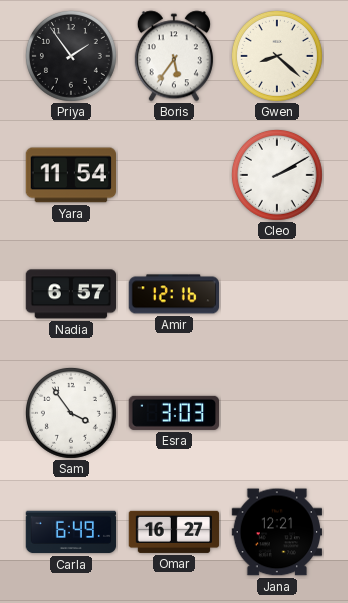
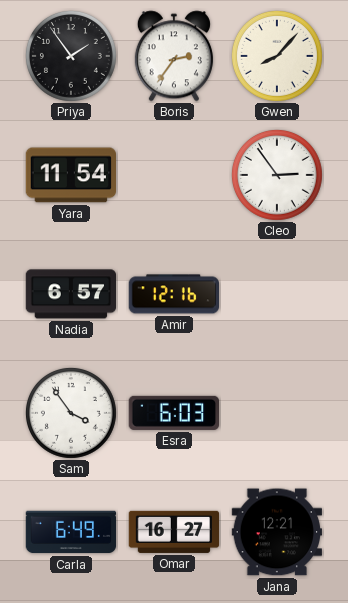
Boris: 5:36 -> 2:36
Gwen: 8:22 -> 8:07
Cleo: 2:10 -> 2:54
Esra: 3:03 -> 6:03
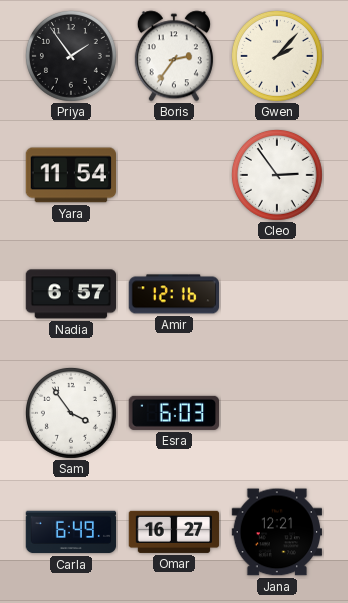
Gwen: 8:07 -> 2:07
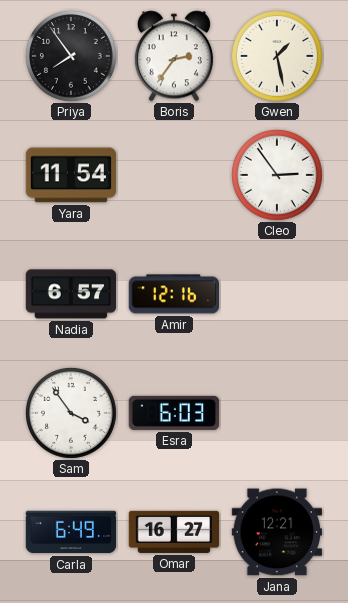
Priya: 1:54 -> 7:54
Gwen: 2:07 -> 1:28
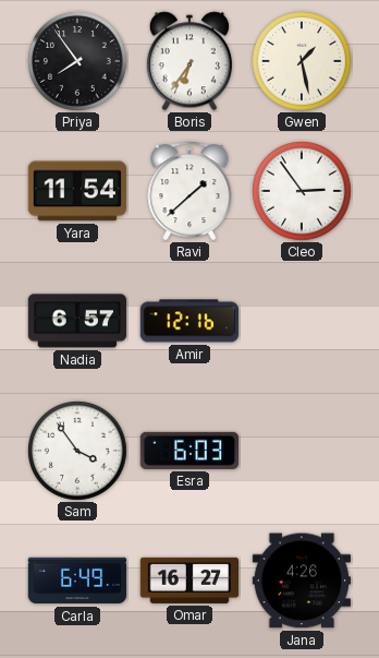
Boris: 2:36 -> 6:36
Ravi: none -> 1:38
Jana: 12:21 -> 4:26
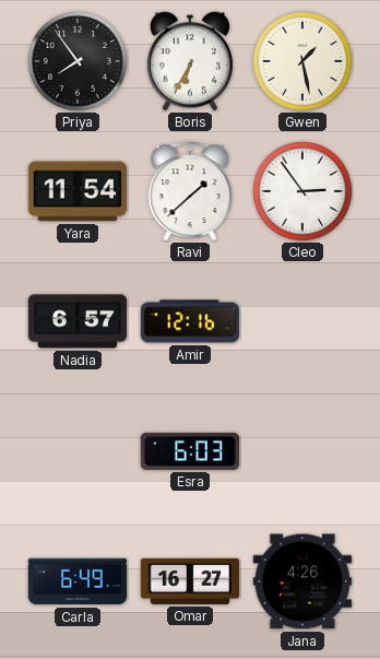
Boris: 6:36 -> 6:35
Sam: 3:54 -> none
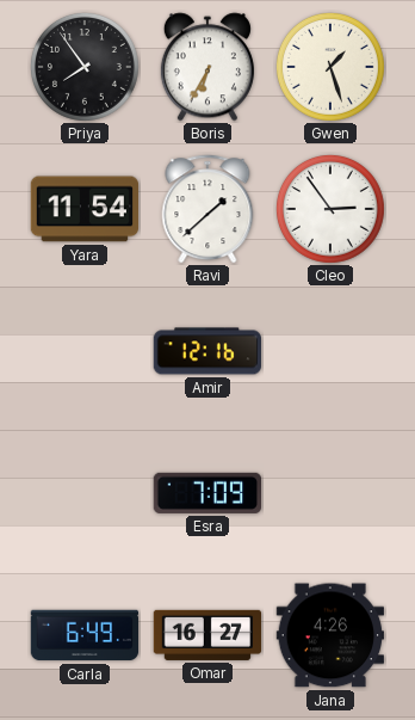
Gwen: 1:28 -> 1:27
Nadia: 6:57 -> none
Esra: 6:03 -> 7:09
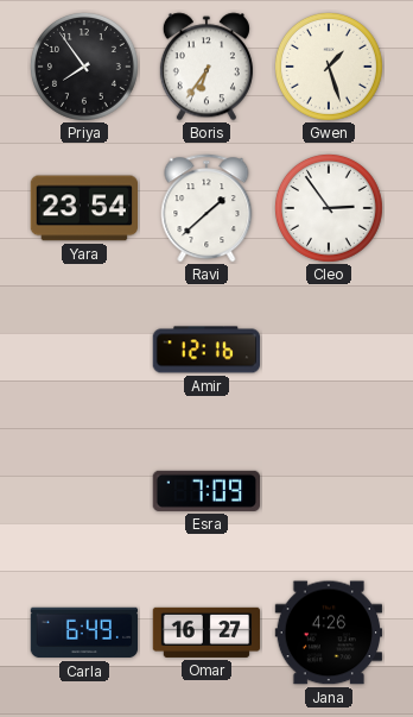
Boris: 6:35 -> 6:36
Yara: 11:54 -> 23:54
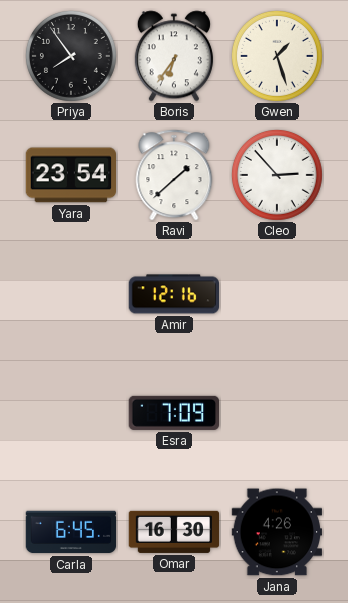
Cleo: 2:54 -> 2:53
Carla: 6:49 -> 6:45
Omar: 16:27 -> 16:30
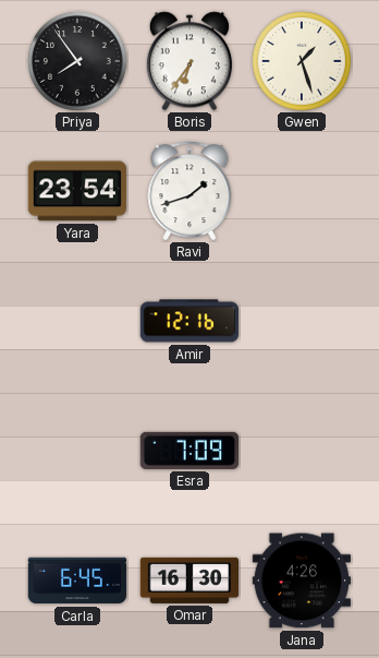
Ravi: 1:38 -> 1:42
Cleo: 2:53 -> none
